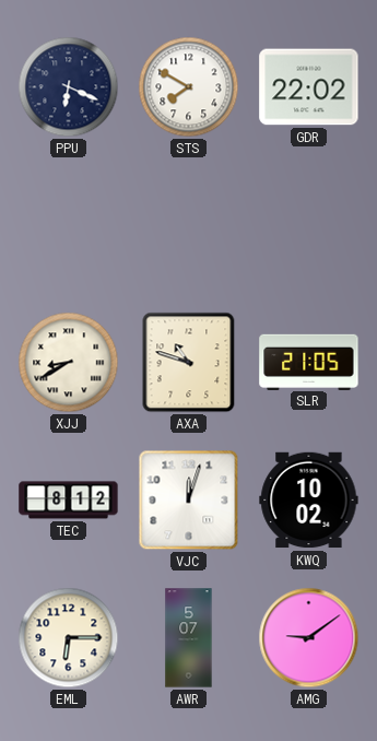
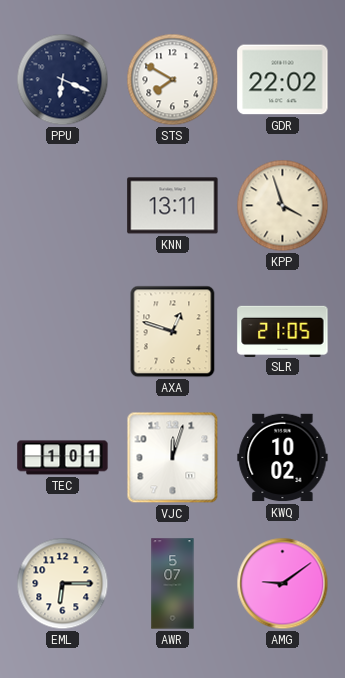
KNN: none -> 13:11
KPP: none -> 3:57
XJJ: 8:40 -> none
AXA: 10:48 -> 12:48
TEC: 8:12 -> 1:01
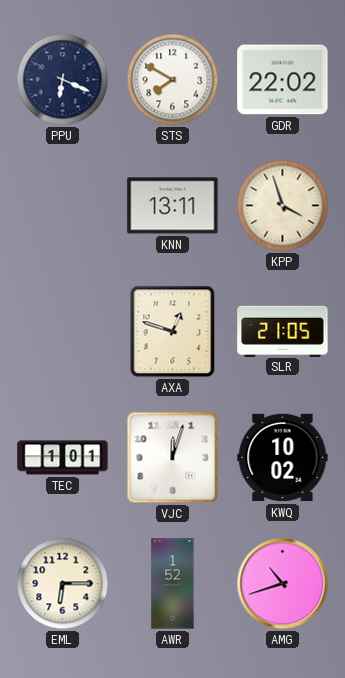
AWR: 5:07 -> 1:52
AMG: 9:09 -> 10:42
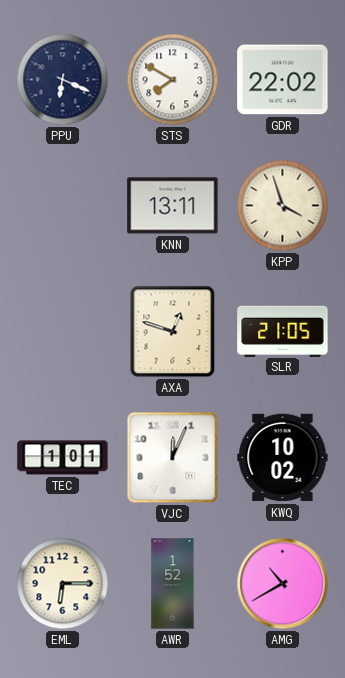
VJC: 12:03 -> 12:04
AMG: 10:42 -> 10:40
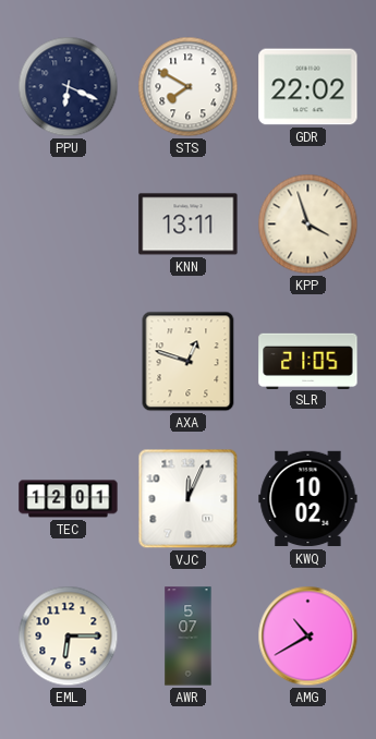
TEC: 1:01 -> 12:01
AWR: 1:52 -> 5:07
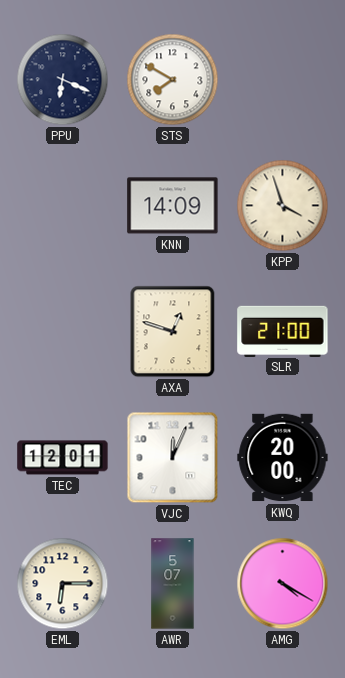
GDR: 22:02 -> none
KNN: 13:11 -> 14:09
SLR: 21:05 -> 21:00
KWQ: 10:02 -> 20:00
AMG: 10:40 -> 4:20
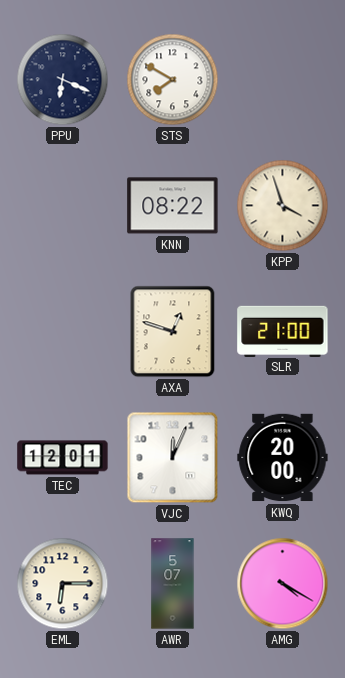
KNN: 14:09 -> 08:22
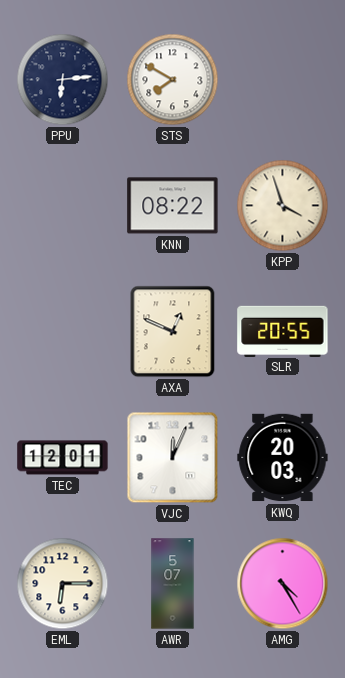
PPU: 6:19 -> 6:14
AXA: 12:48 -> 12:49
SLR: 21:00 -> 20:55
KWQ: 20:00 -> 20:03
AMG: 4:20 -> 4:25
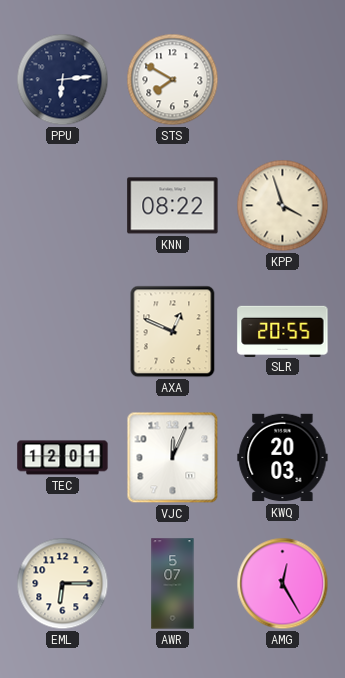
AMG: 4:25 -> 12:25
